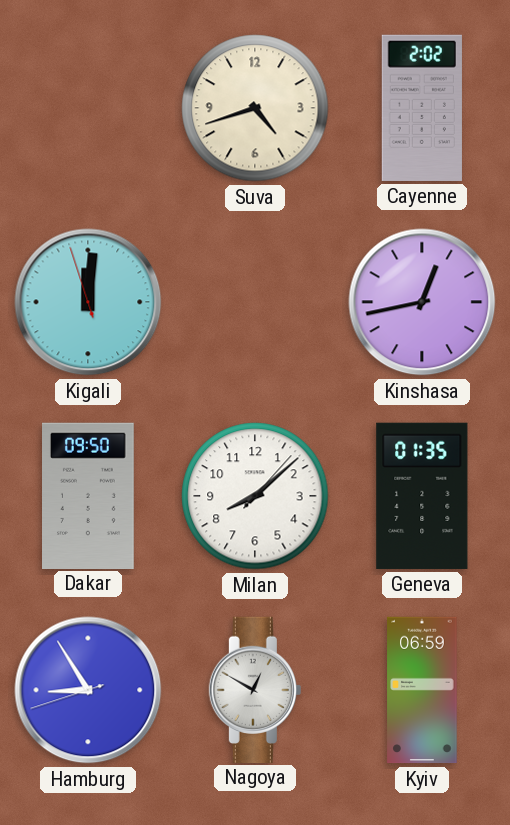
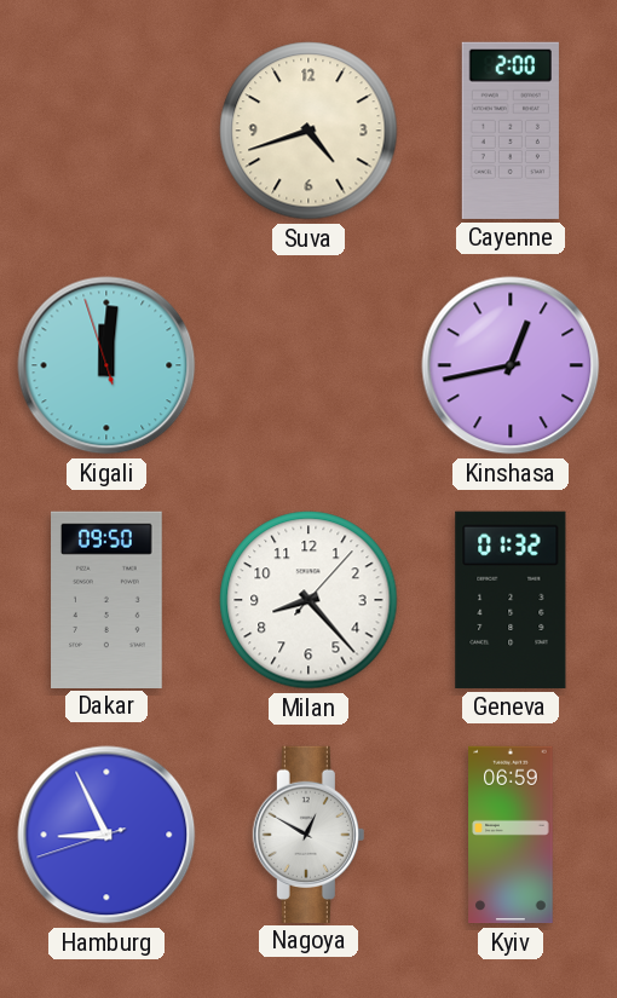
Cayenne: 2:02 -> 2:00
Milan: 8:08 -> 8:23
Geneva: 01:35 -> 01:32
Hamburg: 8:54 -> 8:55
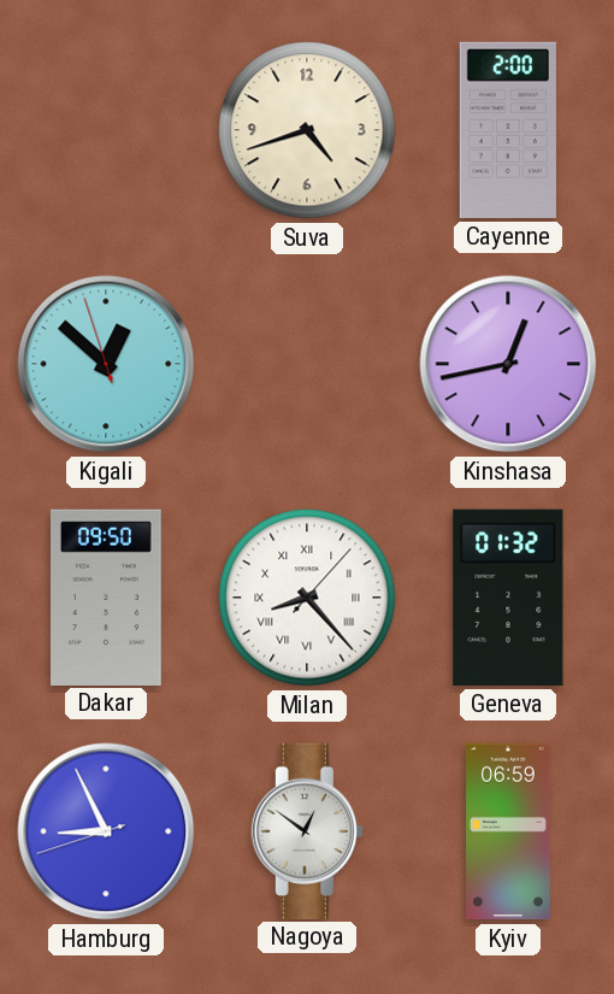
Kigali: 12:00 -> 12:51
Milan numerals: Arabic -> Roman
Nagoya: 12:50 -> 12:51
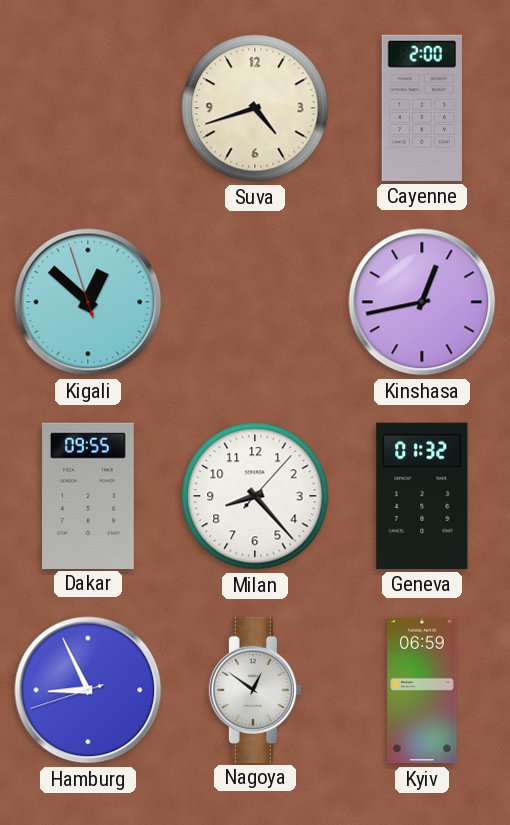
Dakar: 09:50 -> 09:55
Milan numerals: Roman -> Arabic
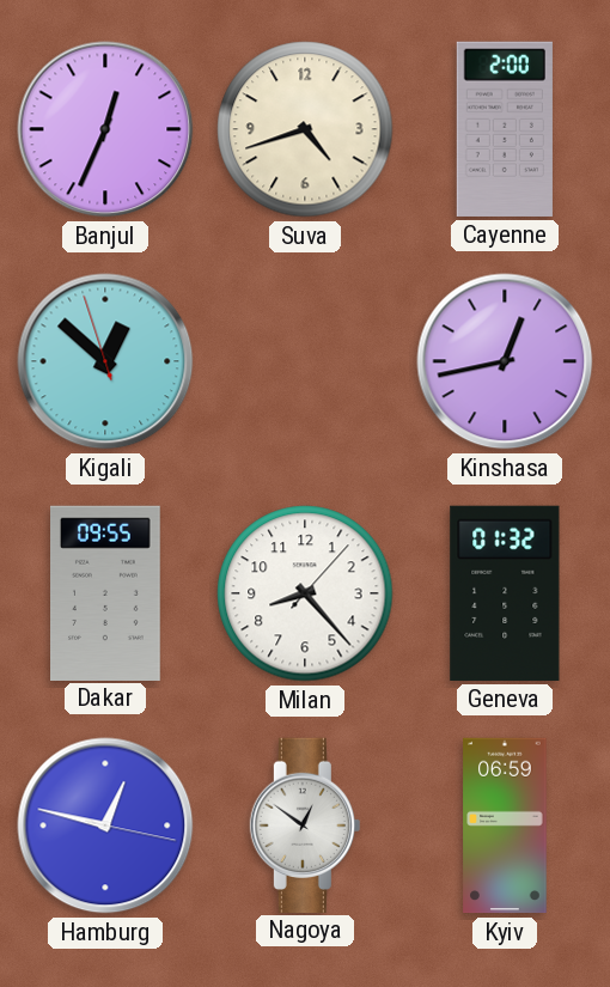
Banjul: none -> 12:34
Hamburg: 8:55 -> 12:47
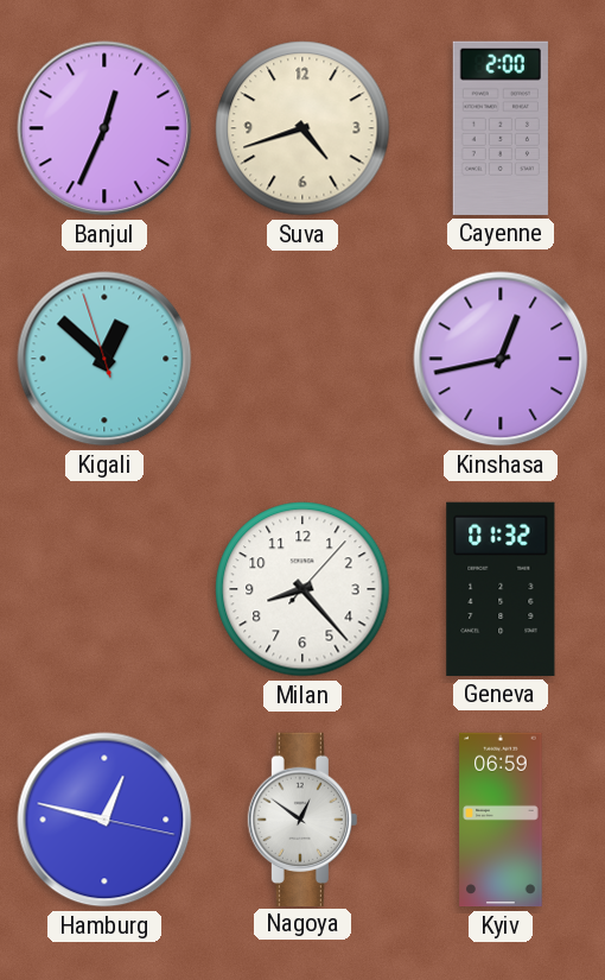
Dakar: 09:55 -> none
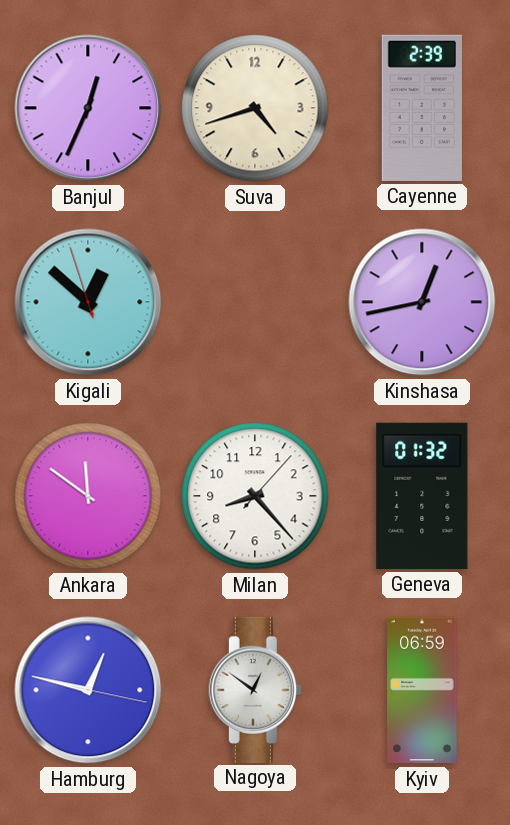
Cayenne: 2:00 -> 2:39
Ankara: none -> 11:51
